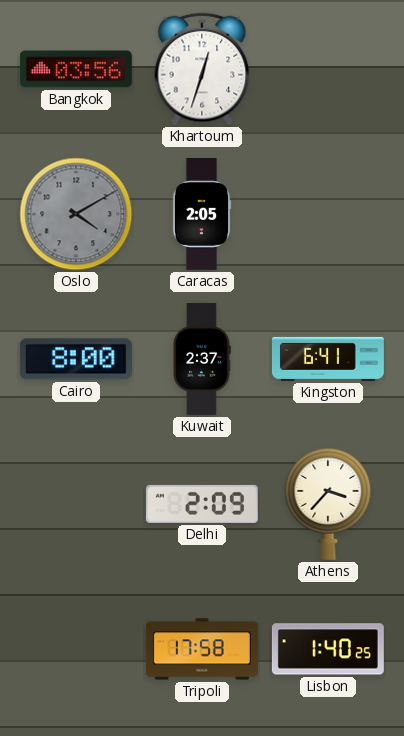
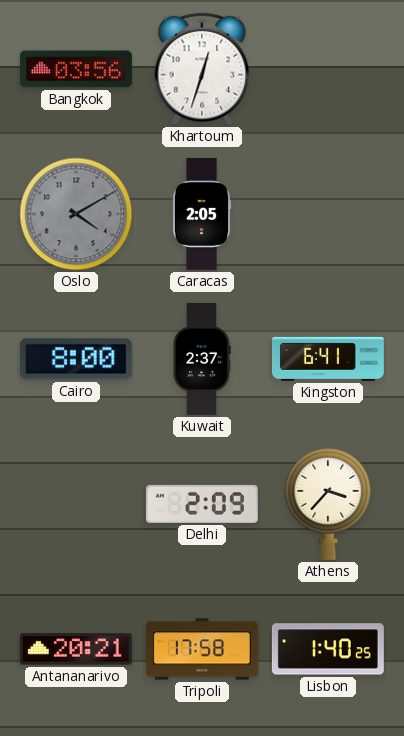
Antananarivo: none -> 20:21
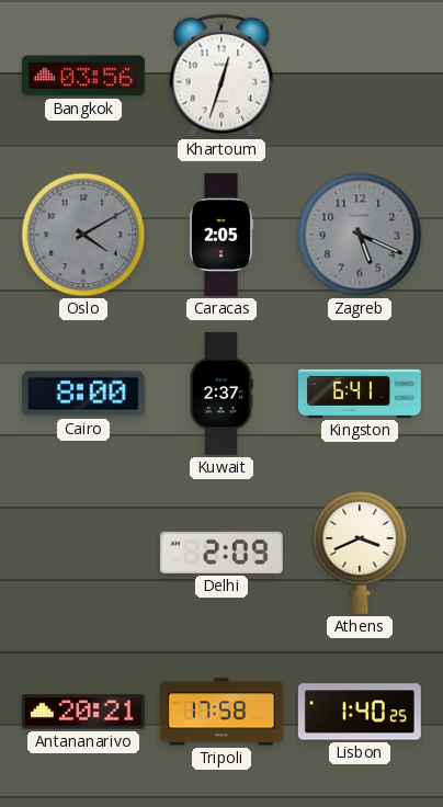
Zagreb: none -> 5:19
Athens: 3:37 -> 3:41
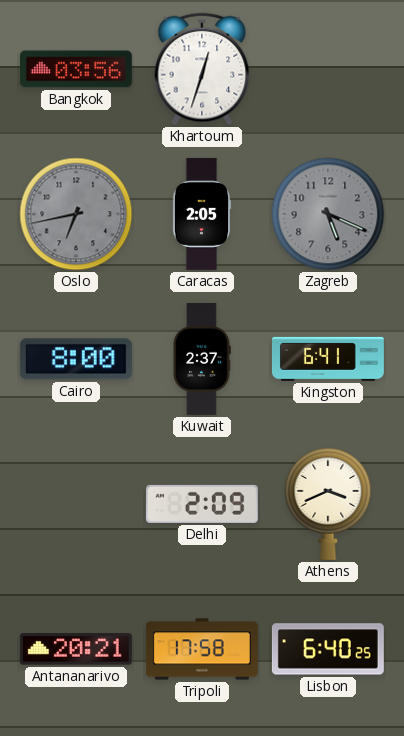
Oslo: 4:10 -> 6:43
Lisbon: 1:40 -> 6:40
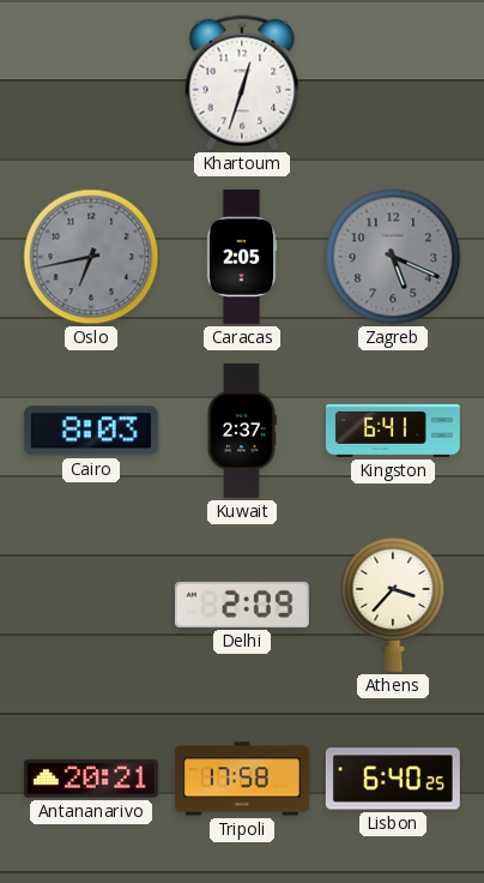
Bangkok: 03:56 -> none
Cairo: 8:00 -> 8:03
Athens: 3:41 -> 3:37
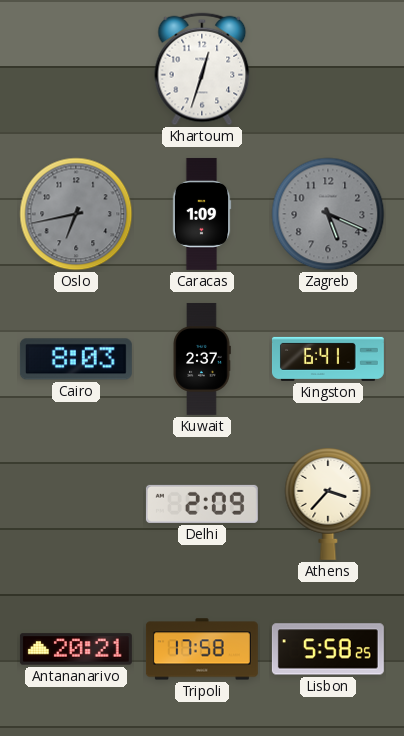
Caracas: 2:05 -> 1:09
Lisbon: 6:40 -> 5:58
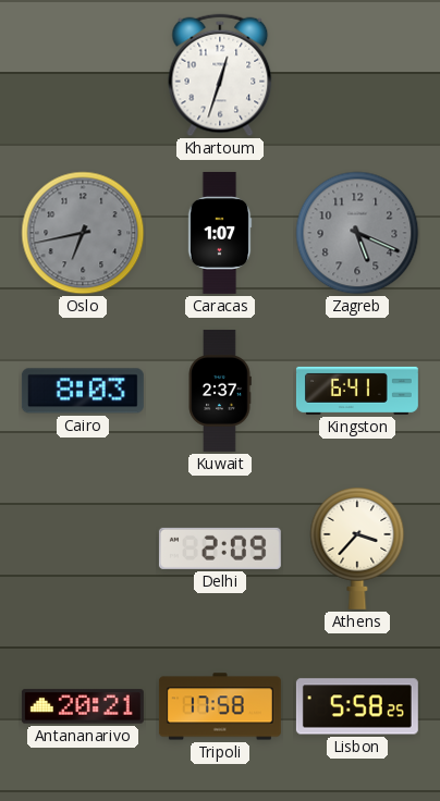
Caracas: 1:09 -> 1:07
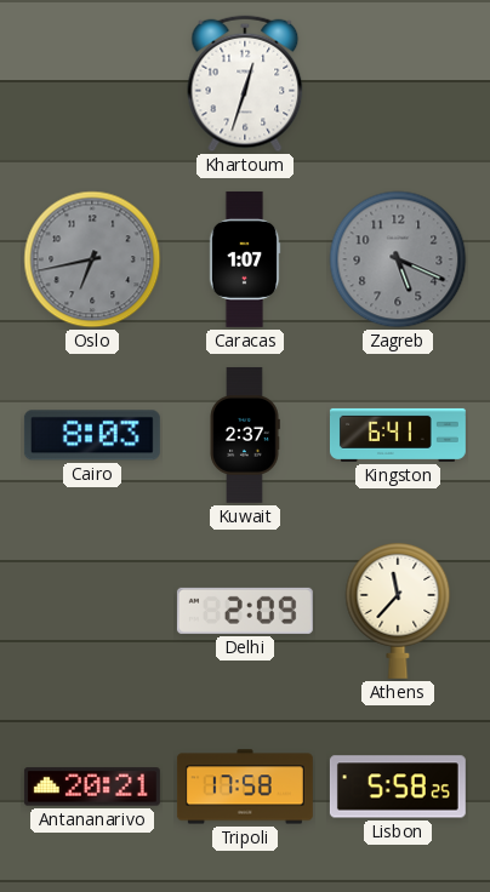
Athens: 3:37 -> 11:37
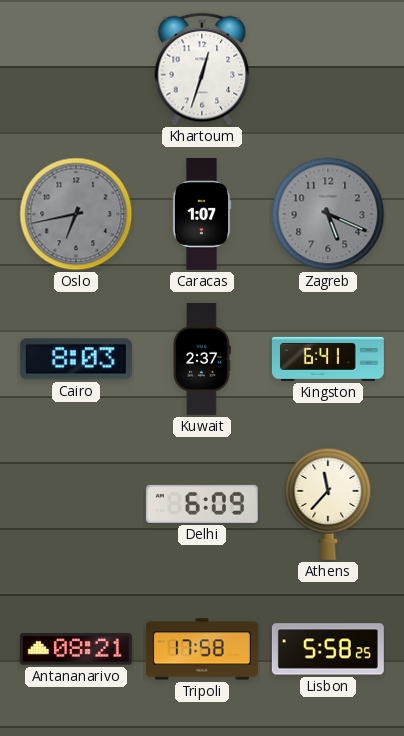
Delhi: 2:09 -> 6:09
Antananarivo: 20:21 -> 08:21
